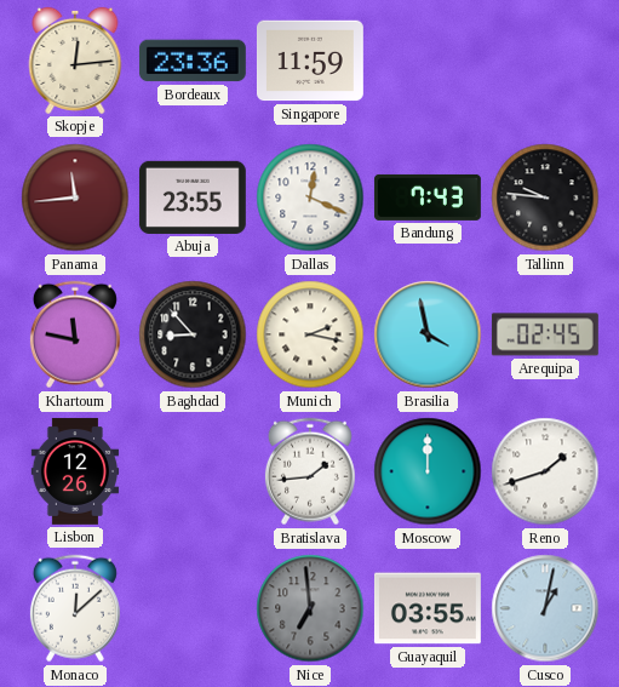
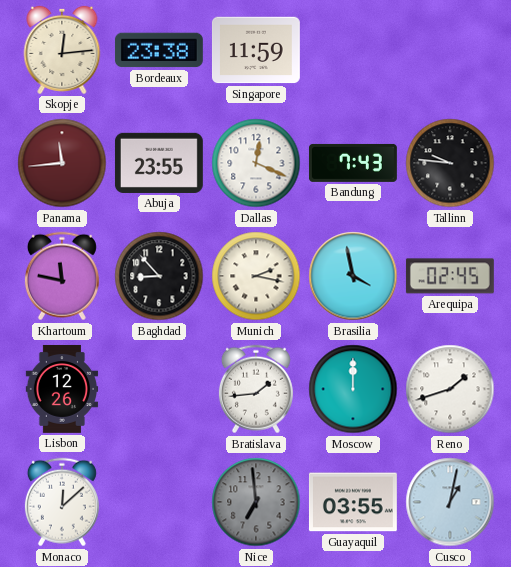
Bordeaux: 23:36 -> 23:38
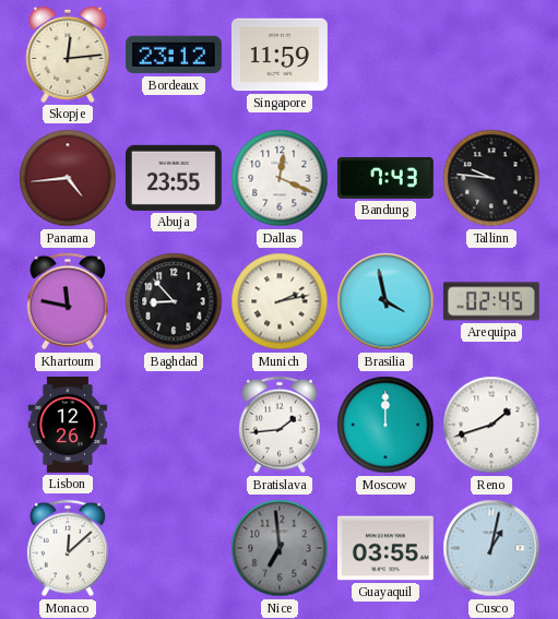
Bordeaux: 23:38 -> 23:12
Panama: 11:44 -> 4:44
Munich: 2:17 -> 2:13
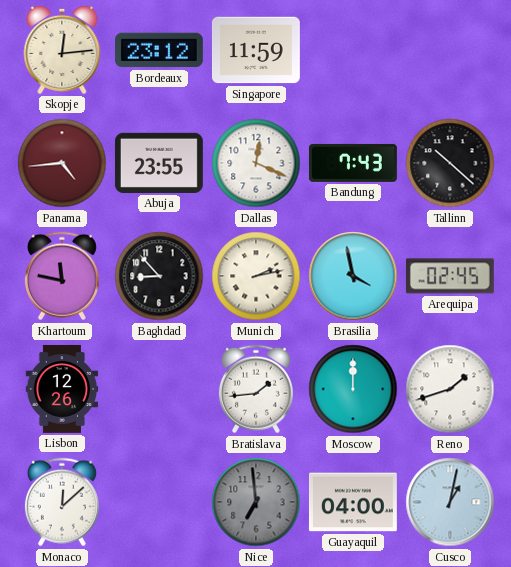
Tallinn: 9:46 -> 10:22
Guayaquil: 03:55 -> 04:00
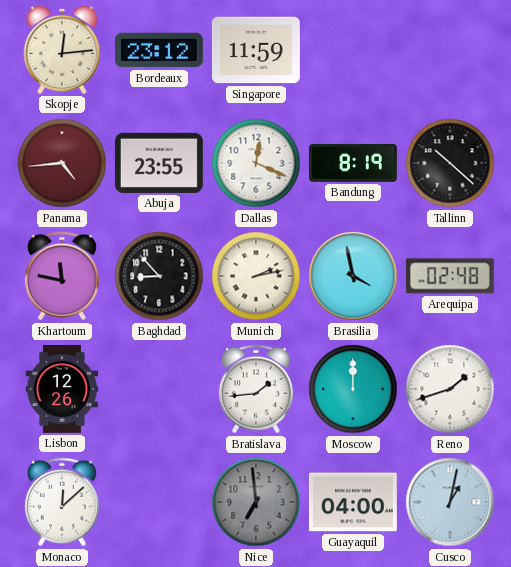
Bandung: 7:43 -> 8:19
Arequipa: 02:45 -> 02:48
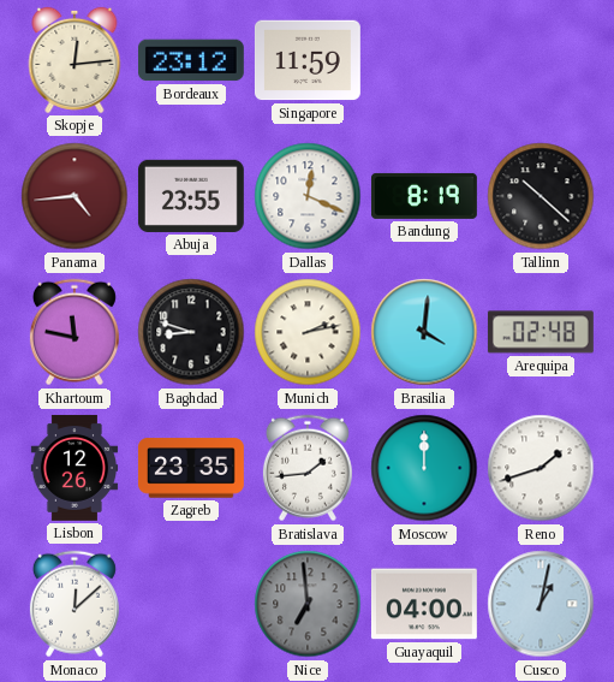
Baghdad: 8:53 -> 8:48
Brasilia: 3:58 -> 4:01
Zagreb: none -> 23:35
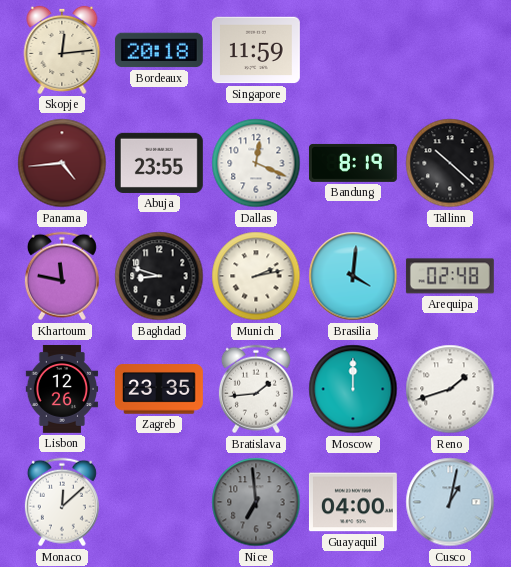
Bordeaux: 23:12 -> 20:18
